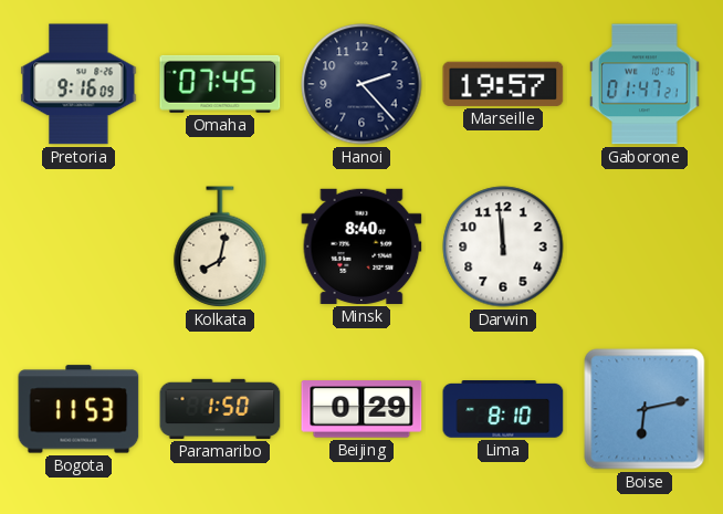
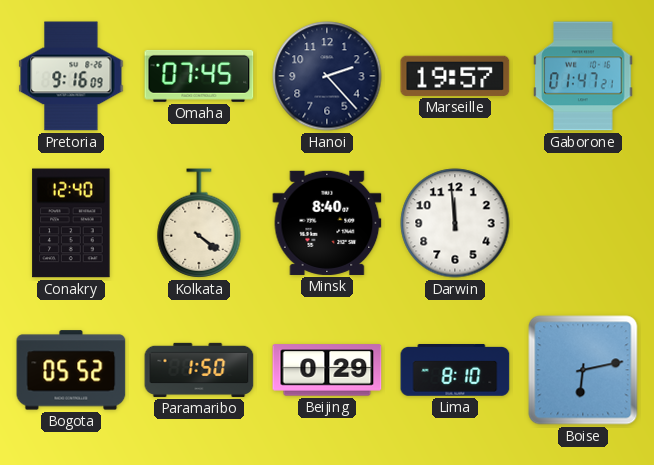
Conakry: none -> 12:40
Kolkata: 8:02 -> 4:21
Bogota: 11:53 -> 05:52
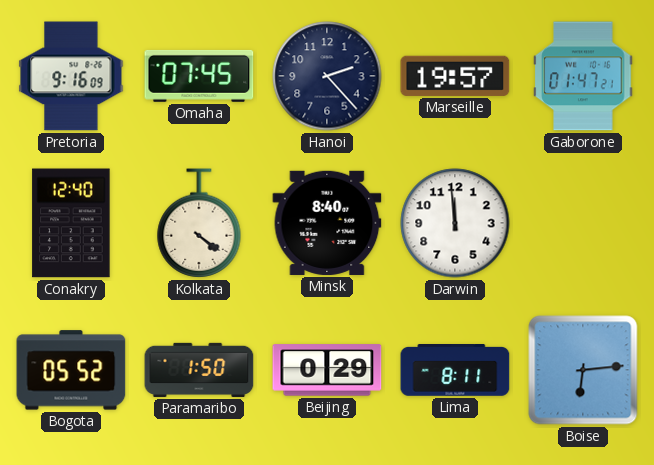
Lima: 8:10 -> 8:11
Boise: 6:13 -> 6:14
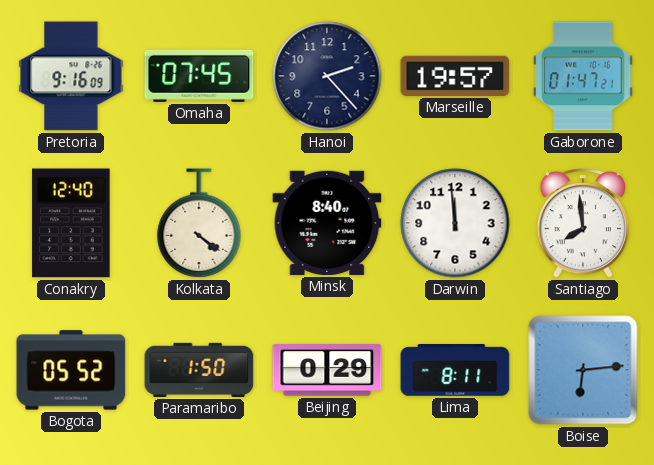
Santiago: none -> 7:59
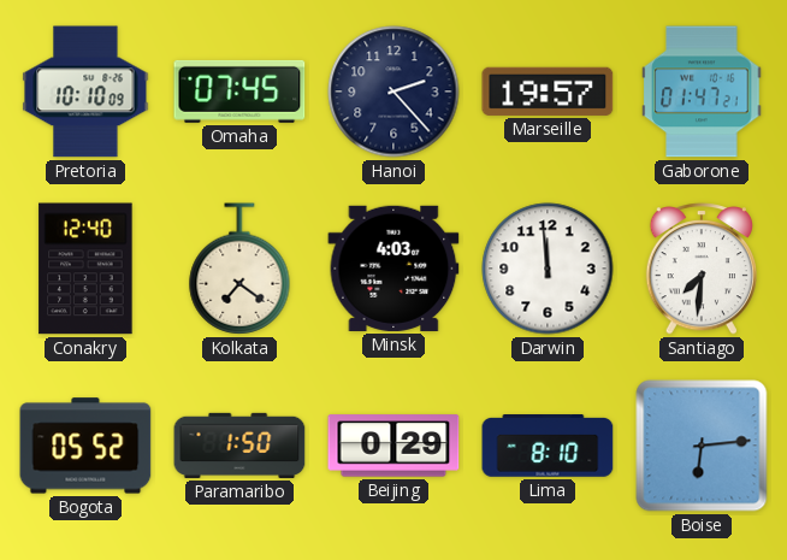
Pretoria: 9:16 -> 10:10
Kolkata: 4:21 -> 7:21
Minsk: 8:40 -> 4:03
Santiago: 7:59 -> 7:31
Lima: 8:11 -> 8:10
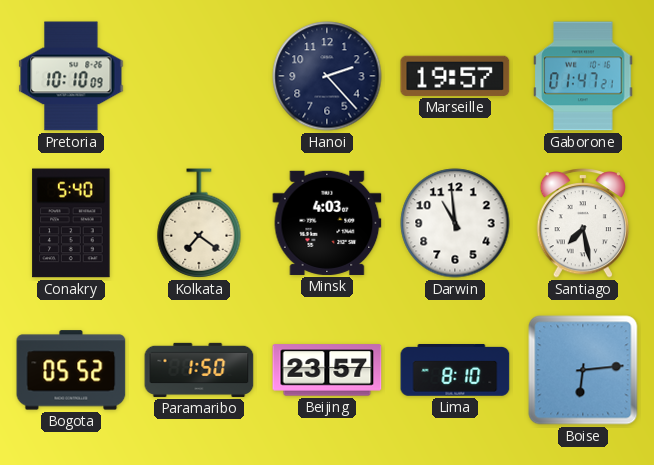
Omaha: 07:45 -> none
Conakry: 12:40 -> 5:40
Darwin: 11:59 -> 10:59
Santiago: 7:31 -> 7:28
Beijing: 0:29 -> 23:57
